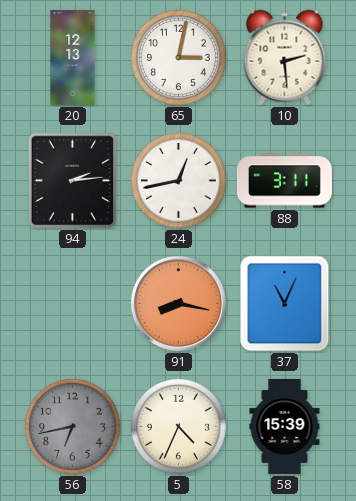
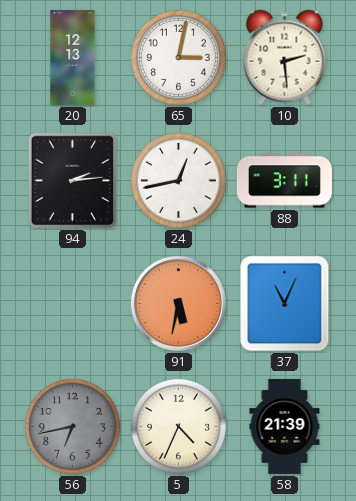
91: 8:17 -> 5:32
58: 15:39 -> 21:39
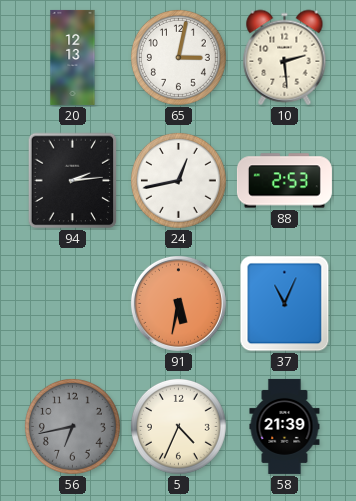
88: 3:11 -> 2:53
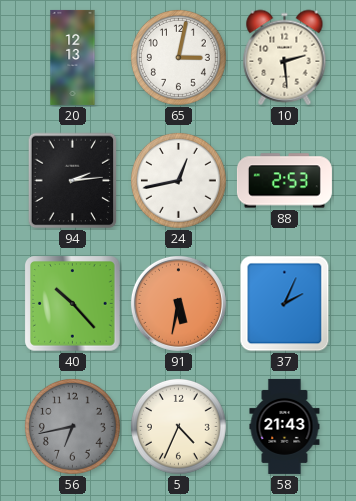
40: none -> 10:23
37: 11:04 -> 2:04
58: 21:39 -> 21:43
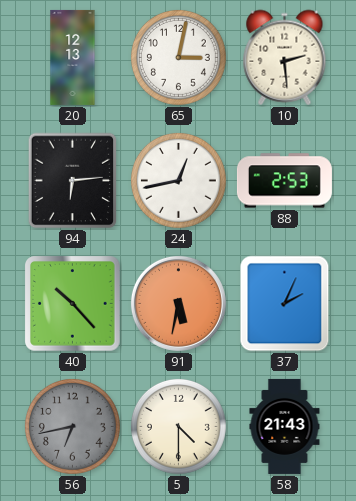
94: 2:14 -> 6:14
5: 4:34 -> 4:30
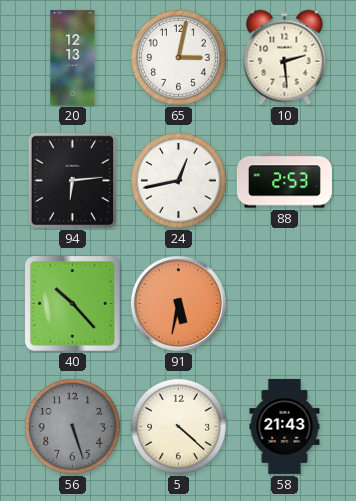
37: 2:04 -> none
56: 6:43 -> 5:27
5: 4:30 -> 4:22
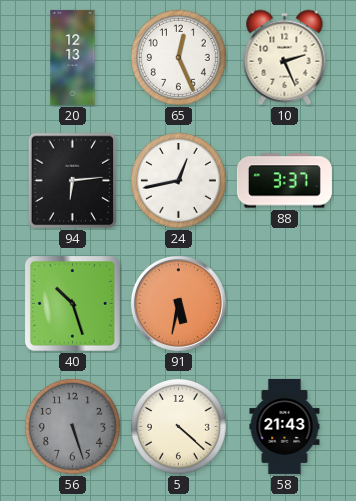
65: 3:02 -> 12:26
10: 2:29 -> 2:26
88: 2:53 -> 3:37
40: 10:23 -> 10:27
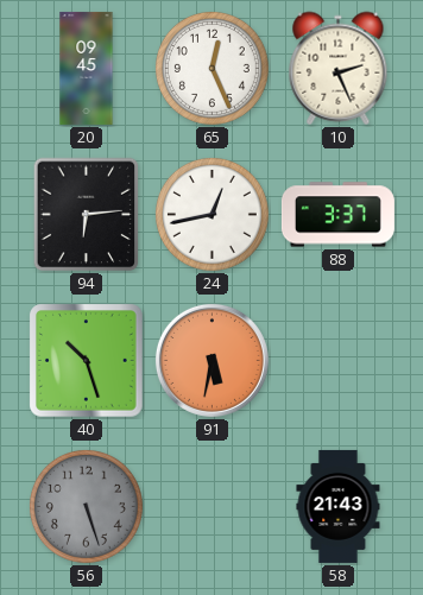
20: 12:13 -> 09:45
5: 4:22 -> none
